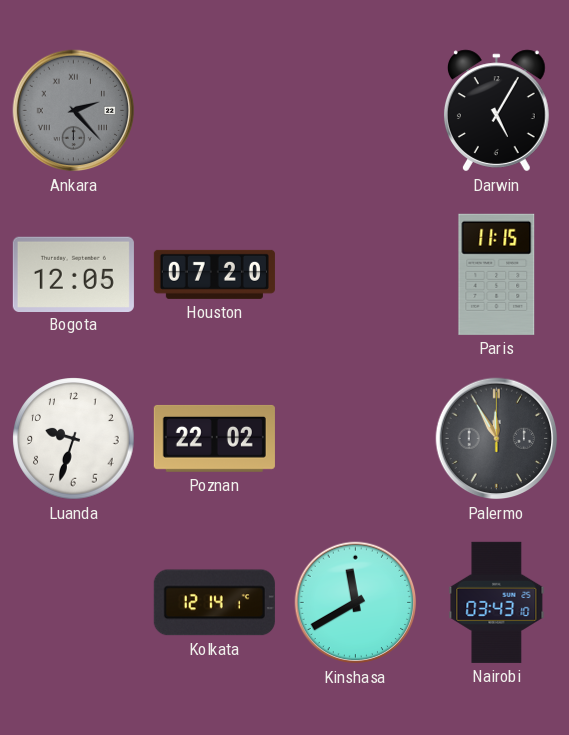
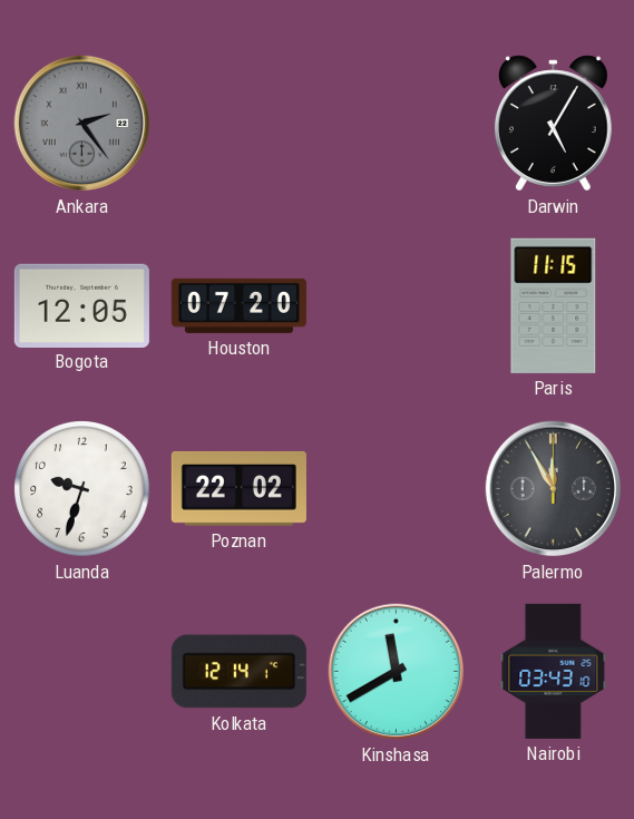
Ankara: 2:23 -> 2:24
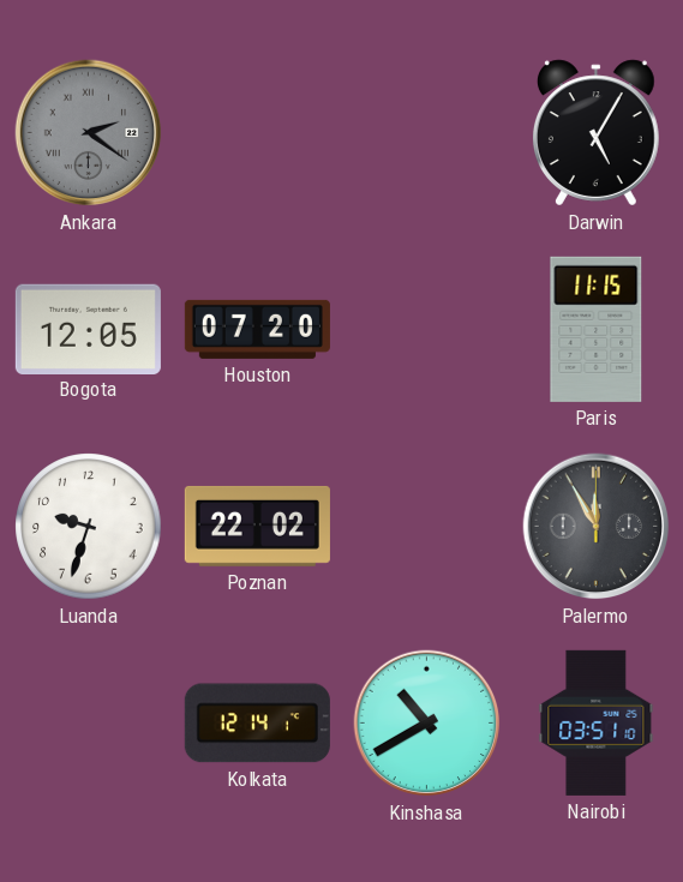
Ankara: 2:24 -> 2:21
Kinshasa: 11:40 -> 10:40
Nairobi: 03:43 -> 03:51
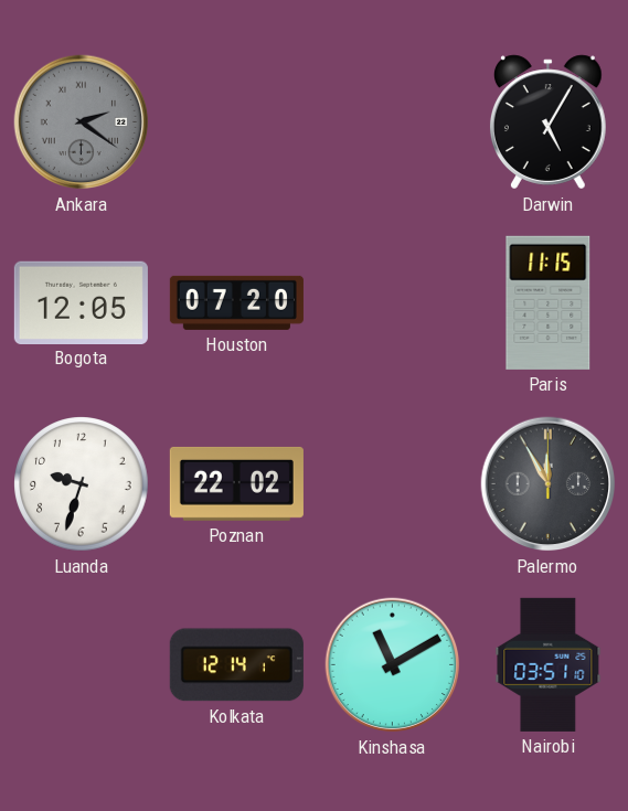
Kinshasa: 10:40 -> 11:10
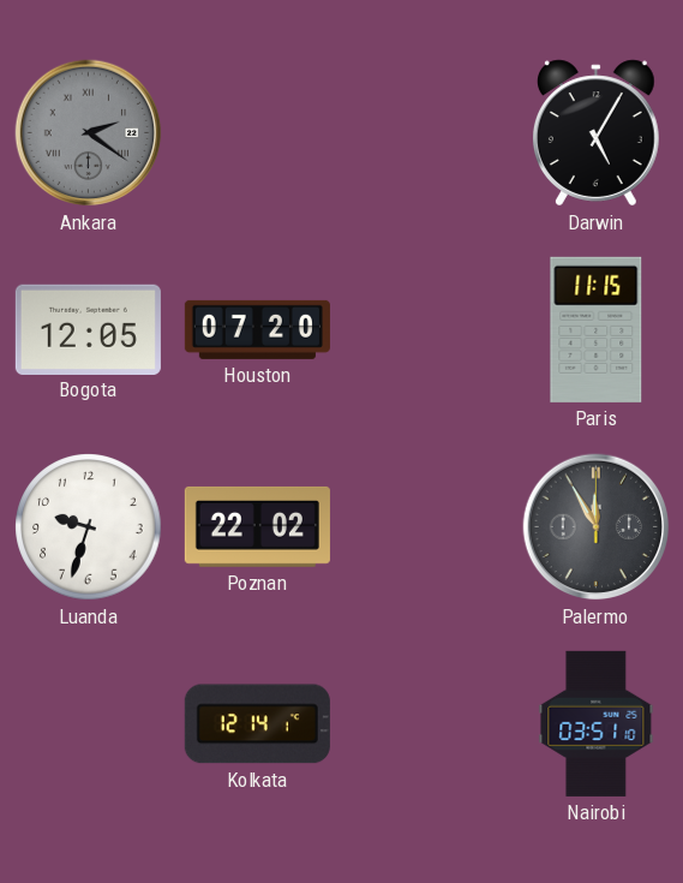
Kinshasa: 11:10 -> none
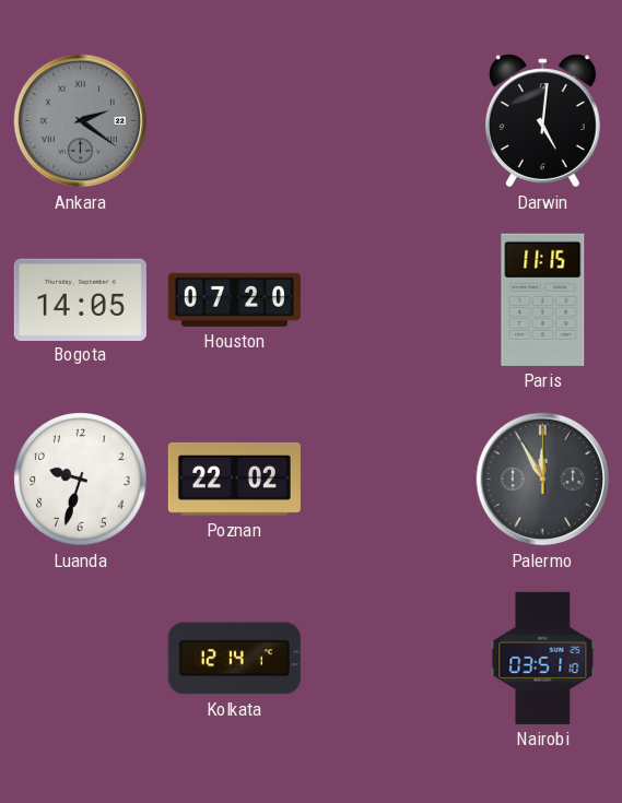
Darwin: 5:05 -> 5:01
Bogota: 12:05 -> 14:05
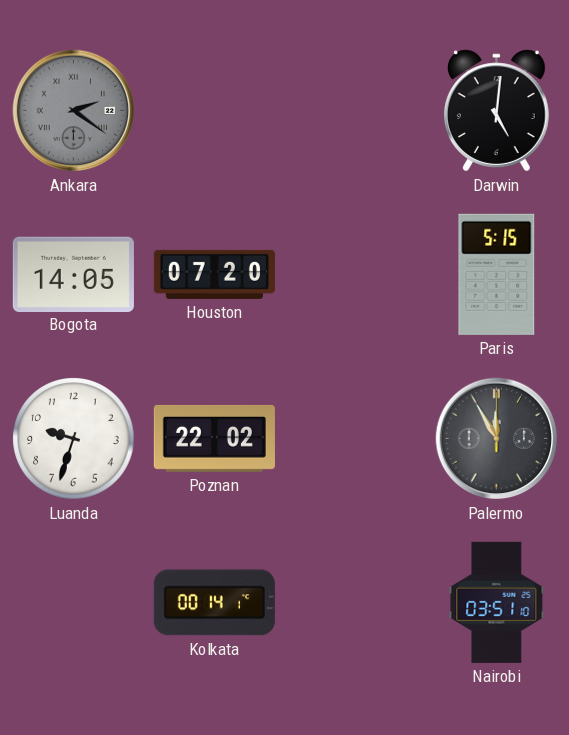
Paris: 11:15 -> 5:15
Kolkata: 12:14 -> 00:14
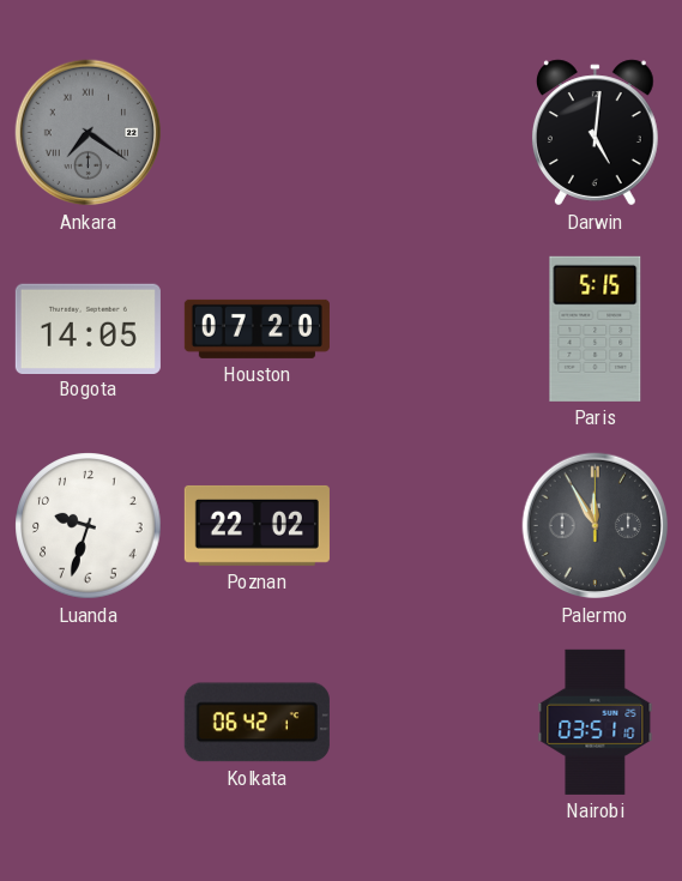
Ankara: 2:21 -> 7:21
Kolkata: 00:14 -> 06:42
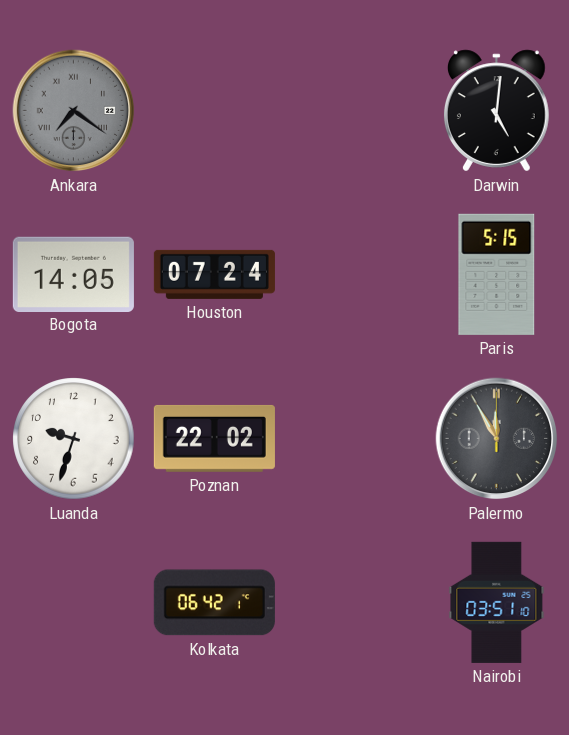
Houston: 07:20 -> 07:24
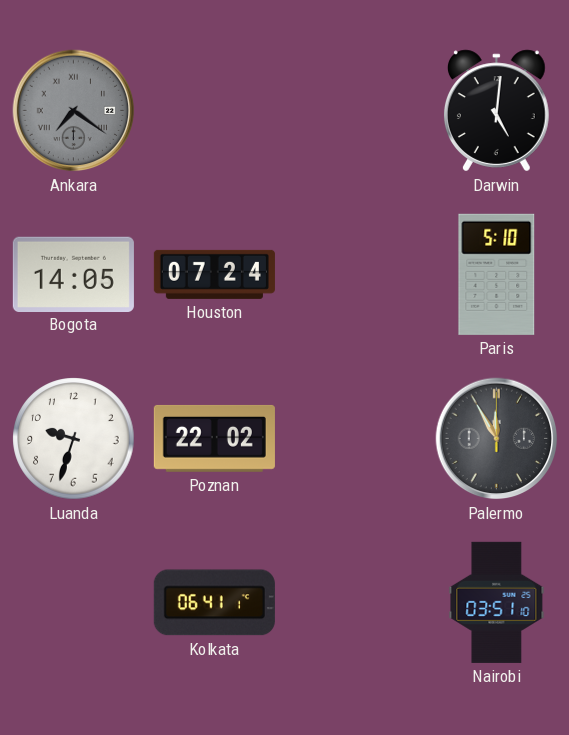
Paris: 5:15 -> 5:10
Kolkata: 06:42 -> 06:41
